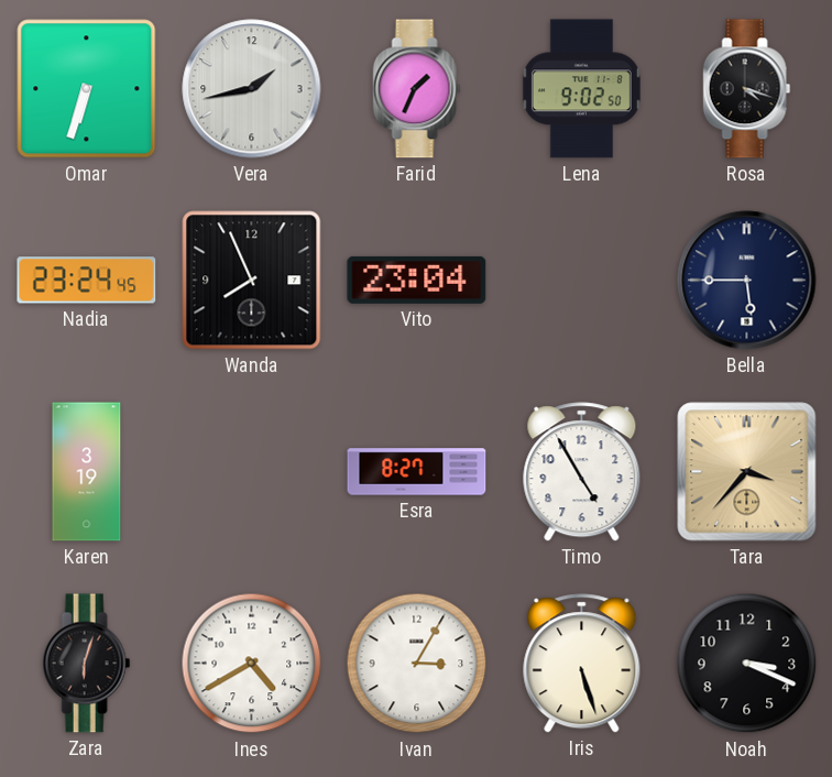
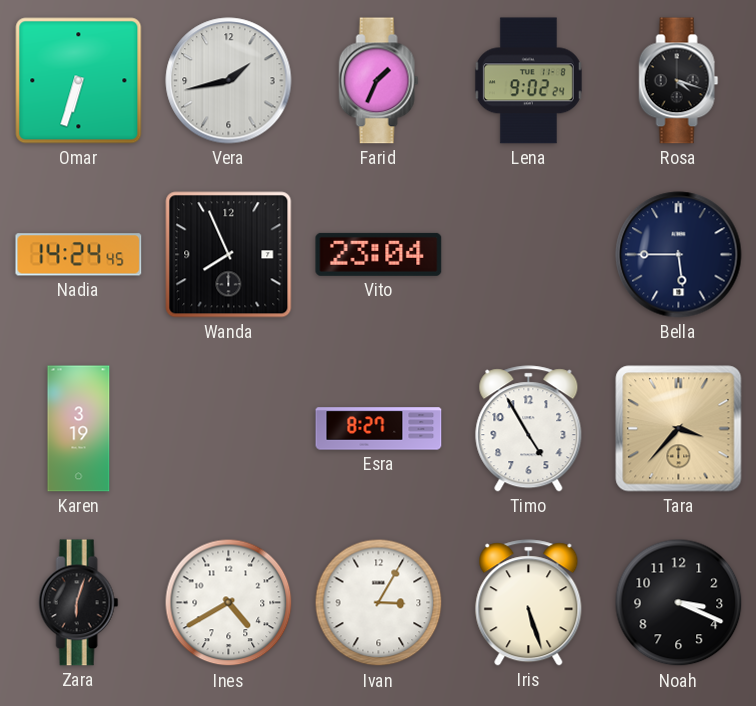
Lena: 9:02:50 -> 9:02:24
Nadia: 23:24 -> 14:24
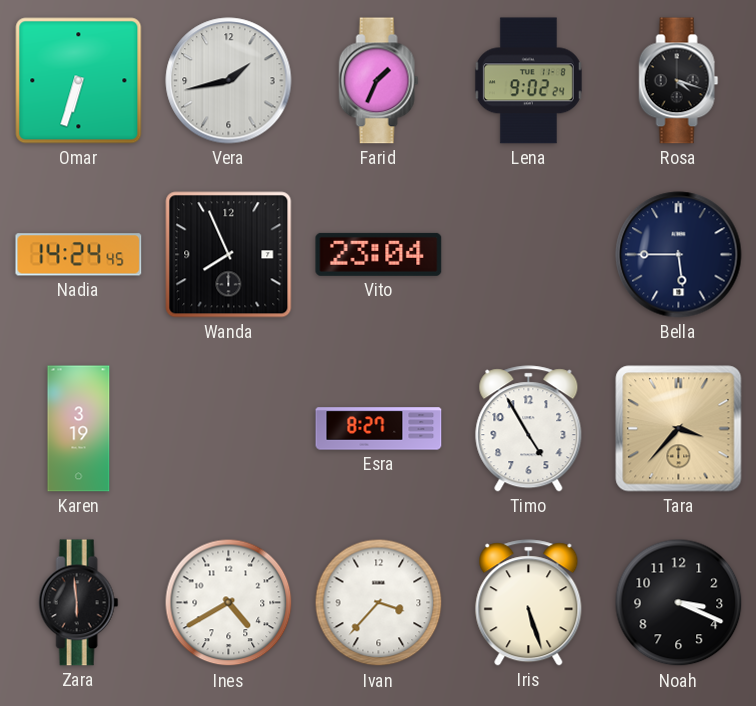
Zara: 6:03 -> 5:59
Ivan: 3:05 -> 3:37
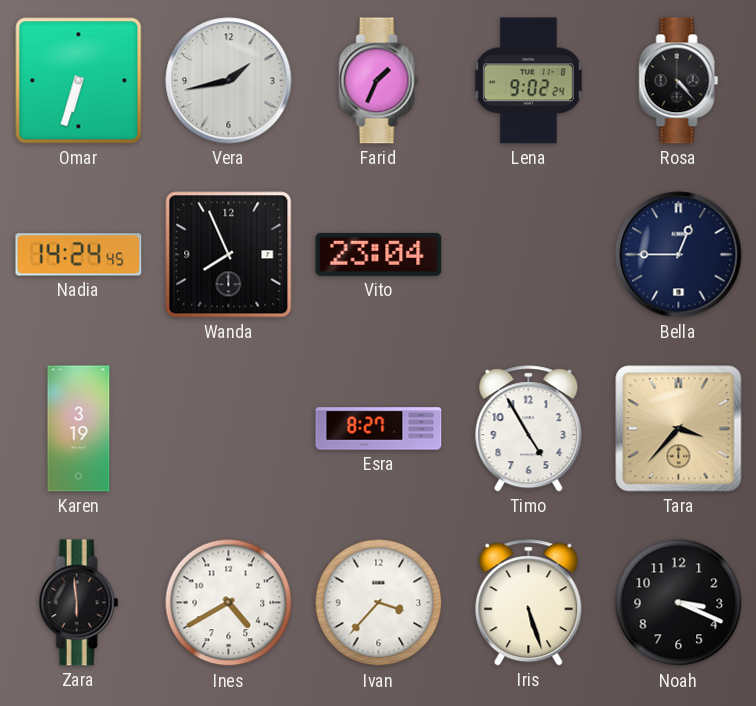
Rosa: 4:18 -> 4:23
Bella: 5:45 -> 12:45
